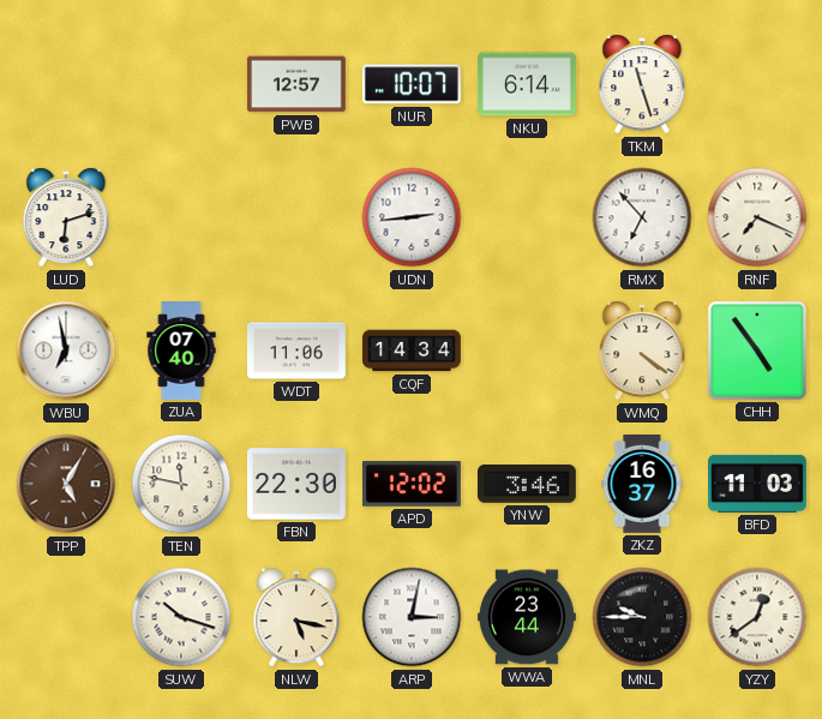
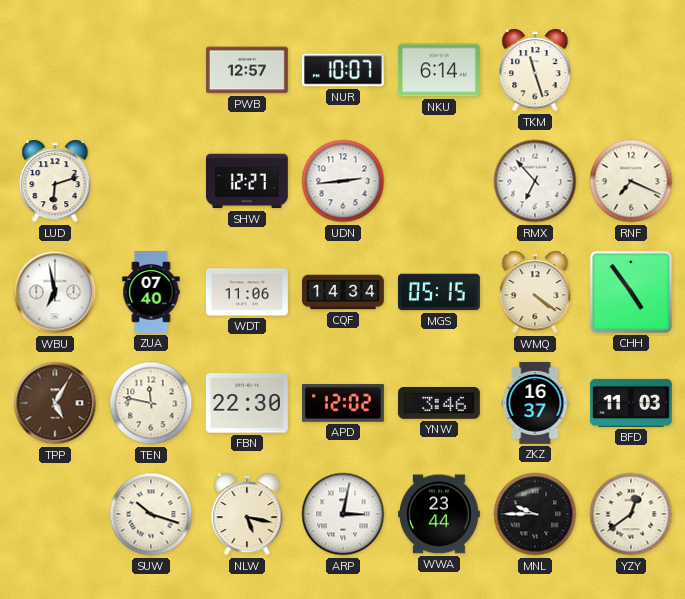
SHW: none -> 12:27
MGS: none -> 05:15
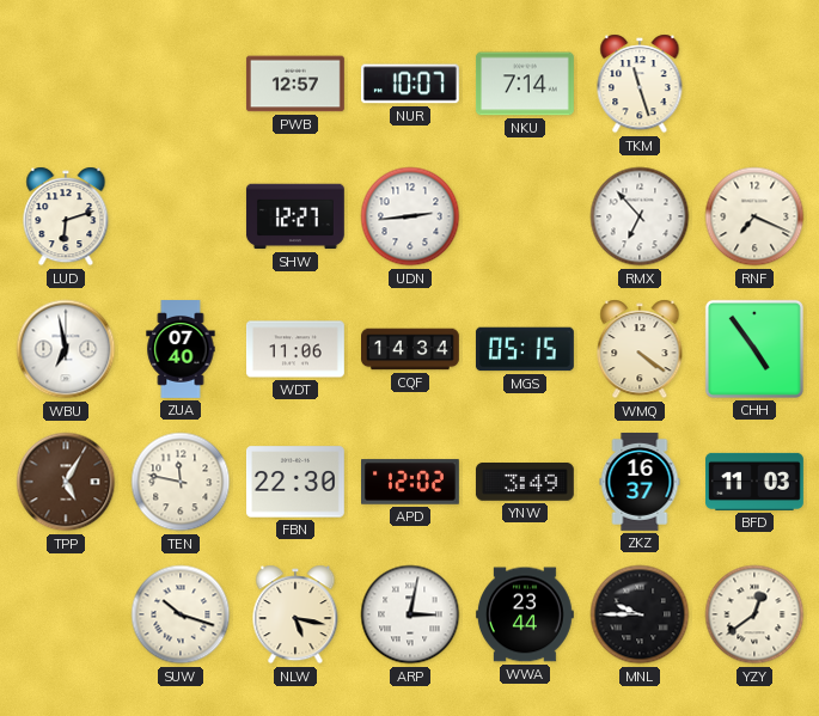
NKU: 6:14 -> 7:14
YNW: 3:46 -> 3:49
